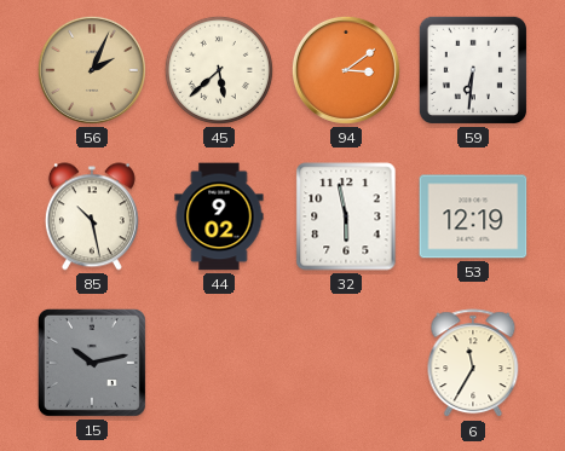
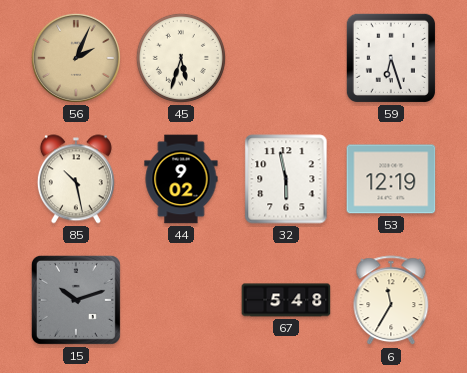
45: 5:38 -> 5:33
94: 3:09 -> none
59: 6:31 -> 6:27
15: 10:13 -> 10:12
67: none -> 5:48
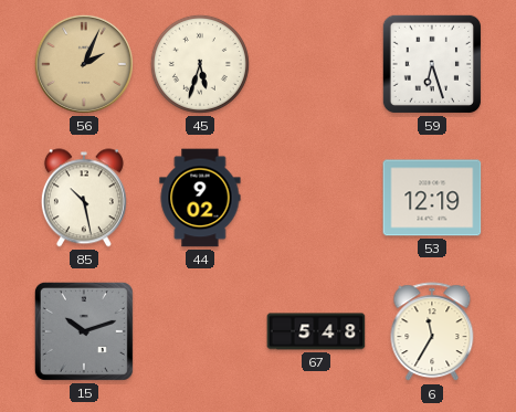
32: 5:58 -> none
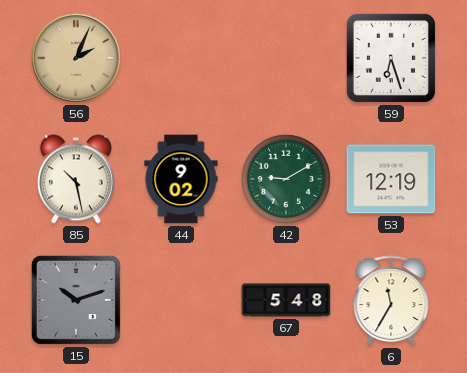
45: 5:33 -> none
42: none -> 9:10
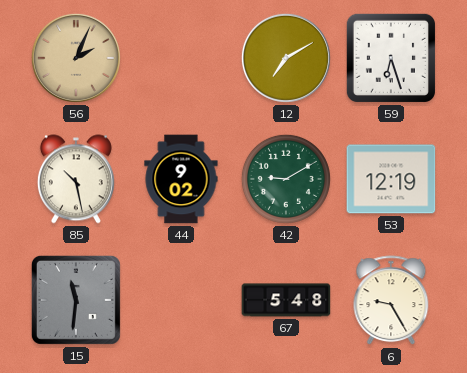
12: none -> 7:10
15: 10:12 -> 11:31
6: 11:35 -> 9:25
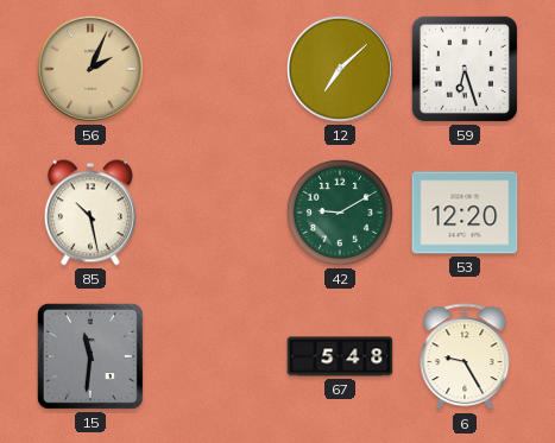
12: 7:10 -> 7:08
44: 9:02 -> none
53: 12:19 -> 12:20
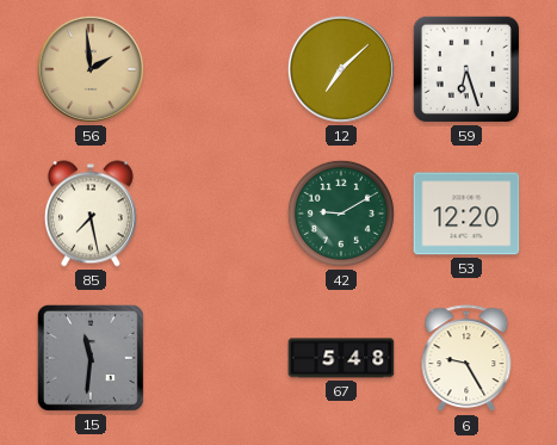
56: 2:04 -> 1:59
85: 10:28 -> 7:28
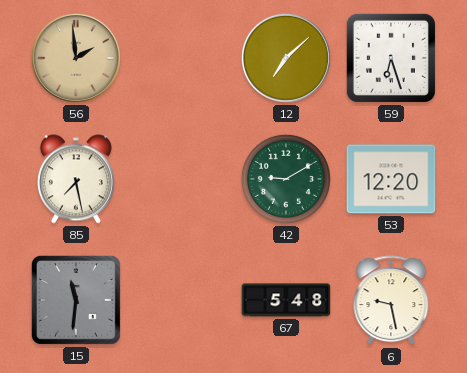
6: 9:25 -> 9:28
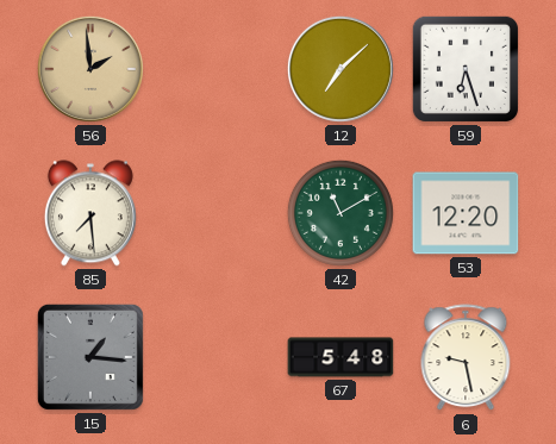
85: 7:28 -> 7:29
42: 9:10 -> 11:10
15: 11:31 -> 1:16
